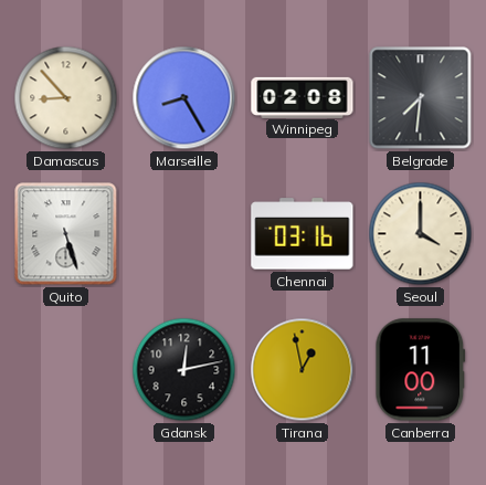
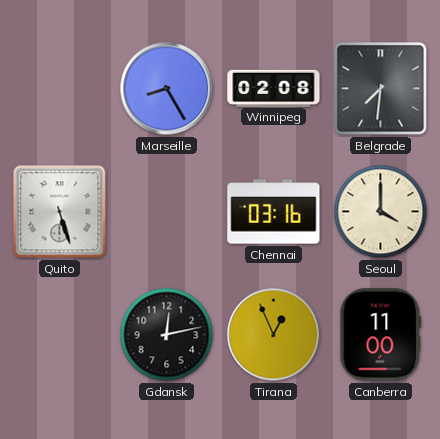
Damascus: 8:53 -> none
Tirana: 12:58 -> 12:56
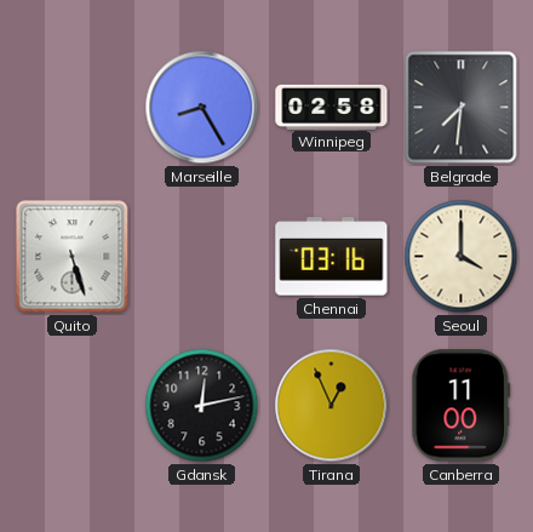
Winnipeg: 02:08 -> 02:58
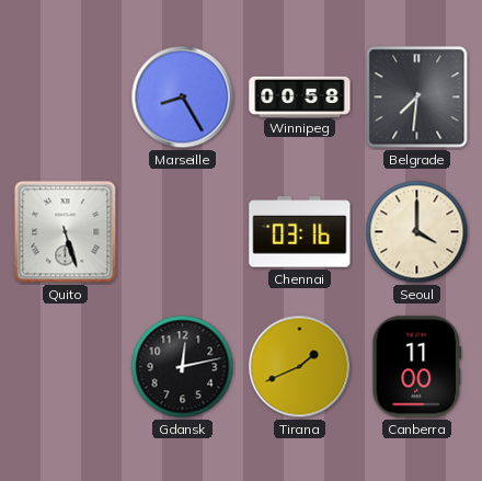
Winnipeg: 02:58 -> 00:58
Tirana: 12:56 -> 1:41
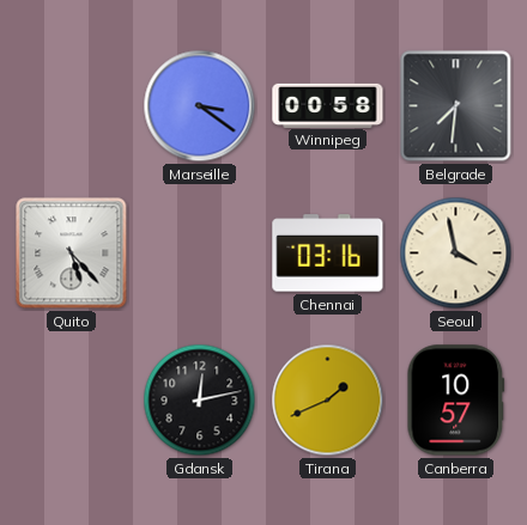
Marseille: 8:25 -> 3:21
Quito: 5:27 -> 5:23
Seoul: 4:00 -> 3:58
Canberra: 11:00 -> 10:57
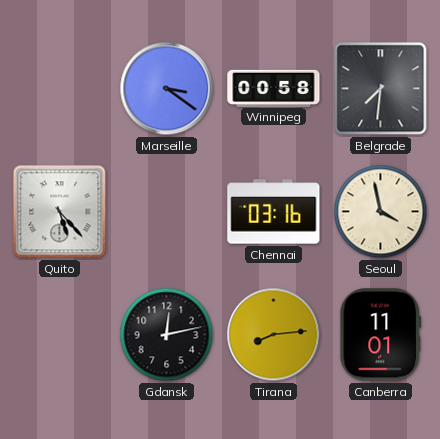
Tirana: 1:41 -> 8:14
Canberra: 10:57 -> 11:01
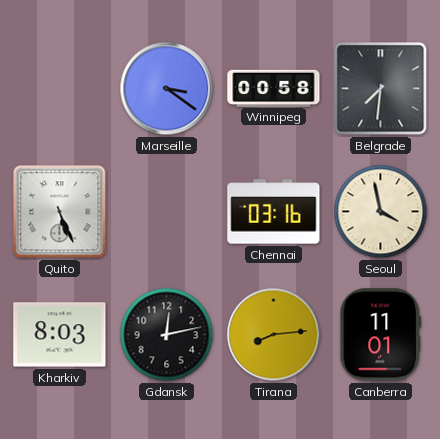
Quito: 5:23 -> 5:26
Kharkiv: none -> 8:03
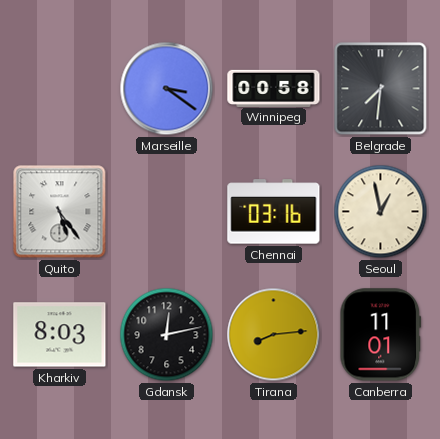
Quito: 5:26 -> 5:24
Seoul: 3:58 -> 12:58
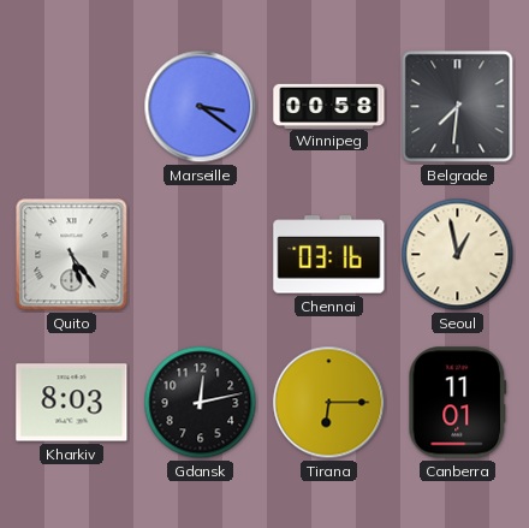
Tirana: 8:14 -> 6:15
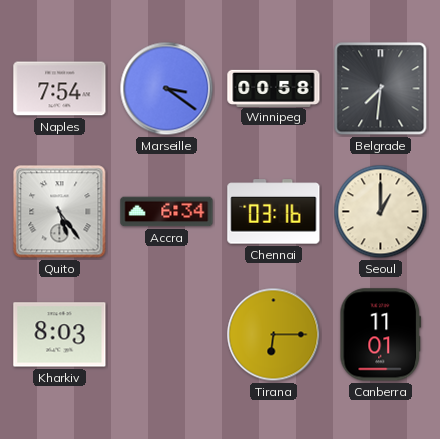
Naples: none -> 7:54
Accra: none -> 6:34
Seoul: 12:58 -> 1:00
Gdansk: 12:13 -> none
